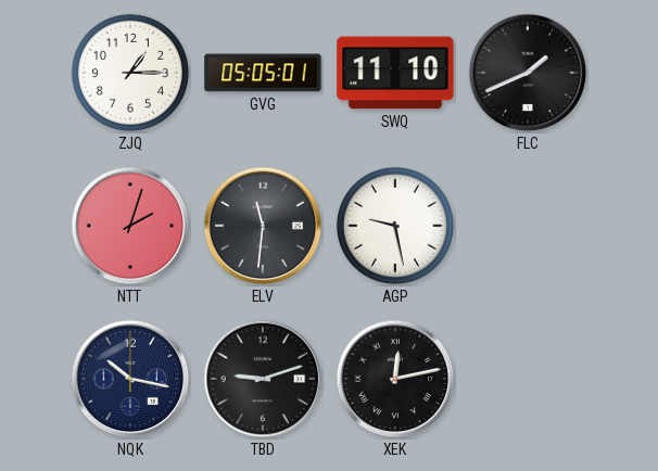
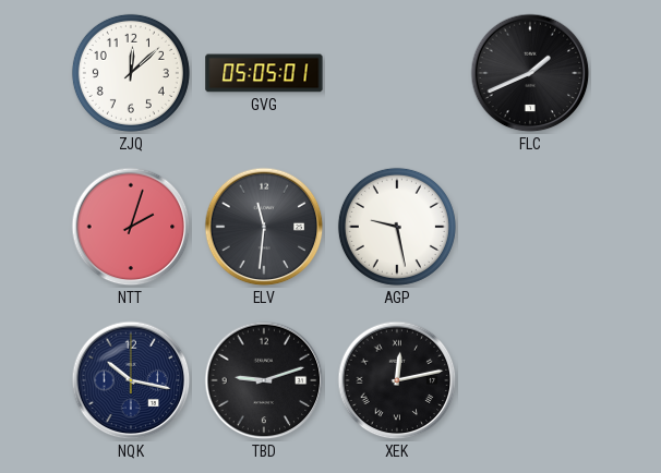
ZJQ: 1:15 -> 12:08
SWQ: 11:10 -> none
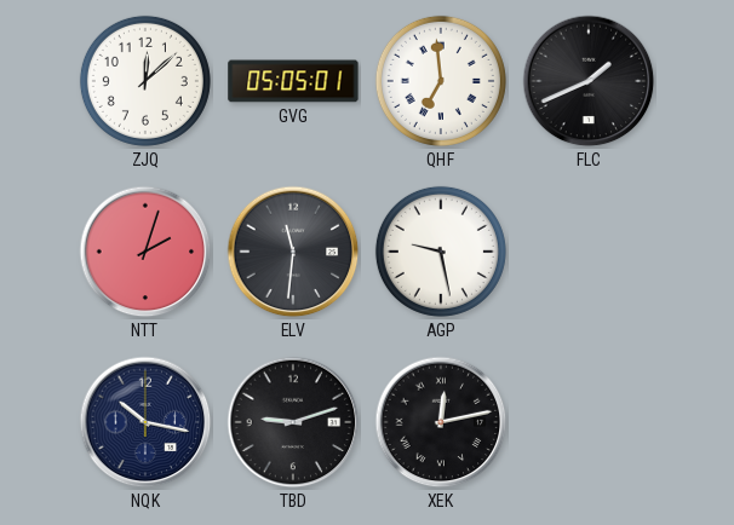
QHF: none -> 6:59
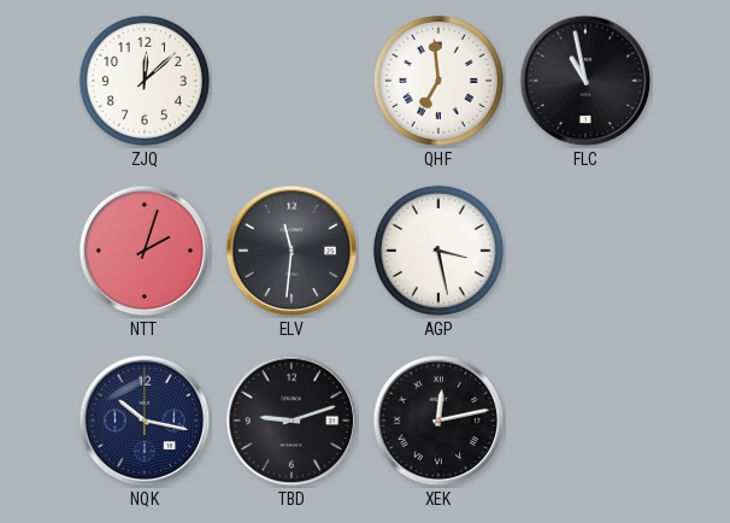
GVG: 05:05 -> none
FLC: 1:41 -> 10:58
AGP: 9:28 -> 3:28
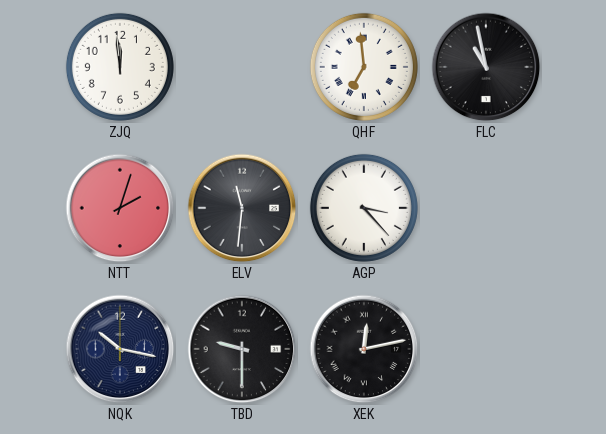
ZJQ: 12:08 -> 11:59
AGP: 3:28 -> 3:23
TBD: 9:12 -> 9:30
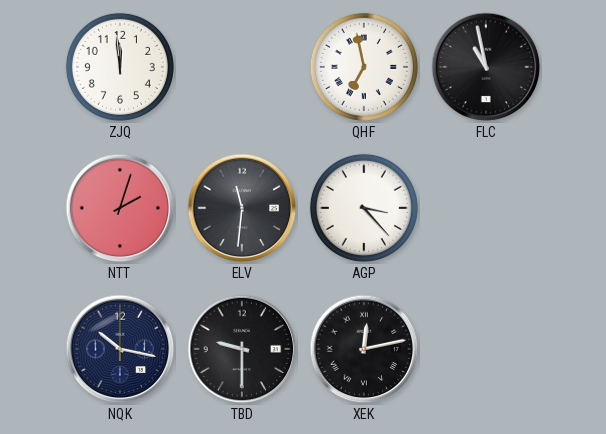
QHF: 6:59 -> 6:58
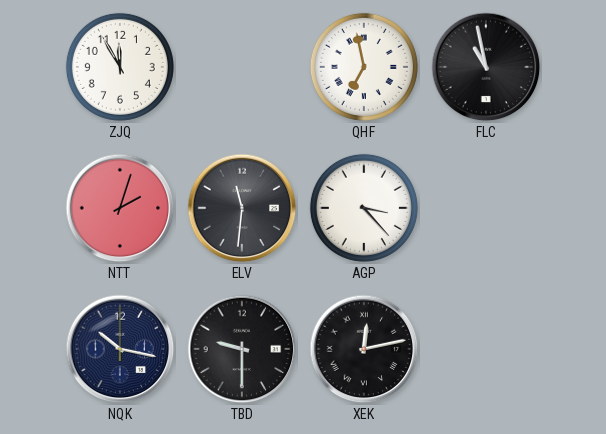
ZJQ: 11:59 -> 11:55
